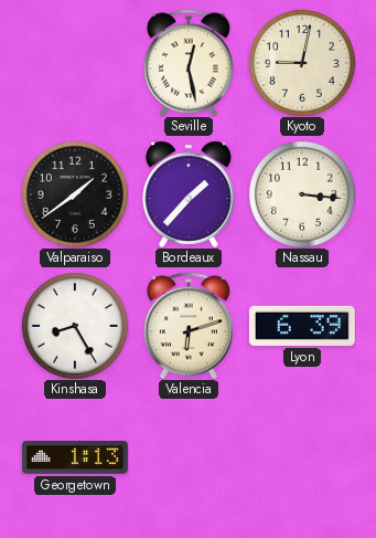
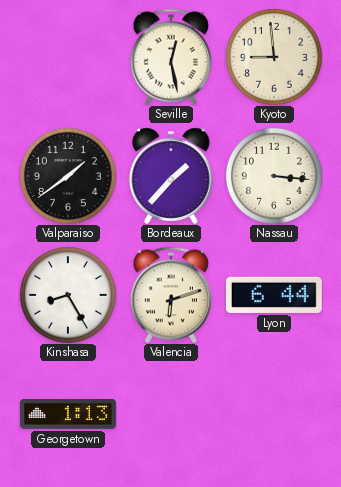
Kyoto: 9:02 -> 8:59
Lyon: 6:39 -> 6:44
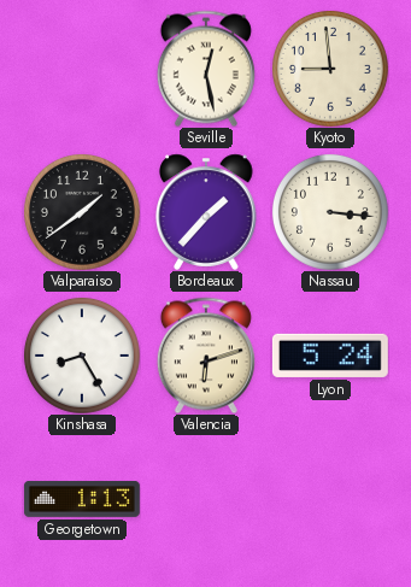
Lyon: 6:44 -> 5:24
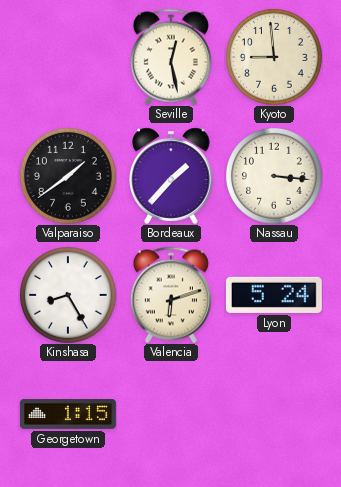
Georgetown: 1:13 -> 1:15
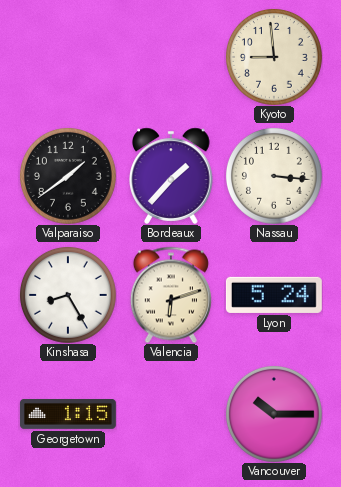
Seville: 12:28 -> none
Vancouver: none -> 10:15
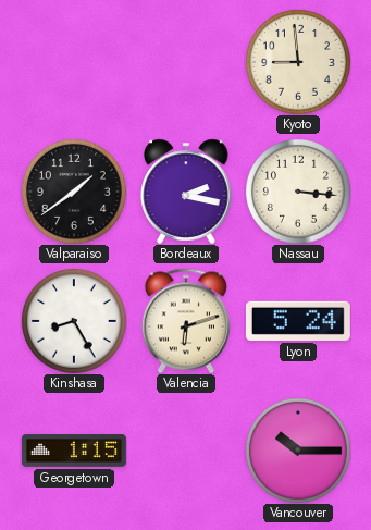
Bordeaux: 1:37 -> 2:17
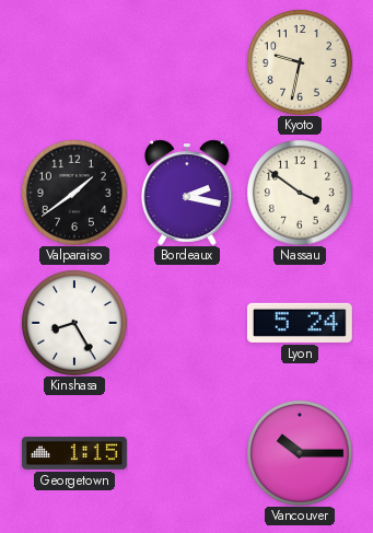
Kyoto: 8:59 -> 9:32
Nassau: 3:16 -> 3:51
Valencia: 6:12 -> none
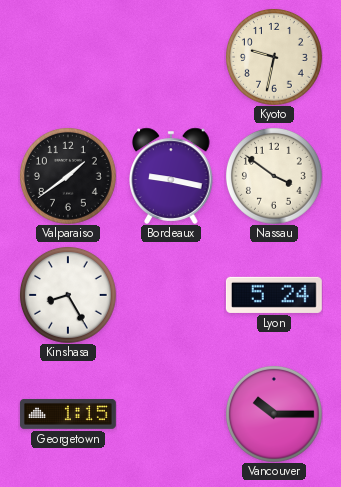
Bordeaux: 2:17 -> 9:17
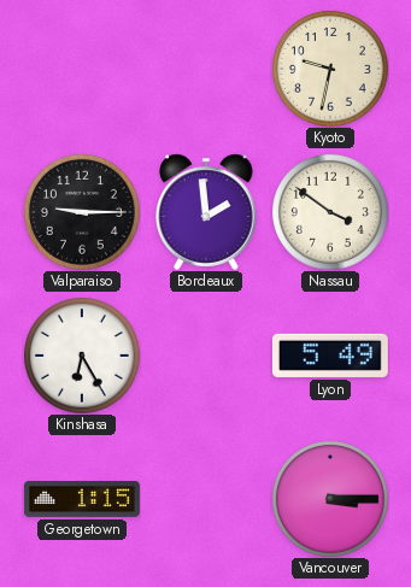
Valparaiso: 1:39 -> 9:15
Bordeaux: 9:17 -> 1:59
Kinshasa: 8:25 -> 6:25
Lyon: 5:24 -> 5:49
Vancouver: 10:15 -> 3:15
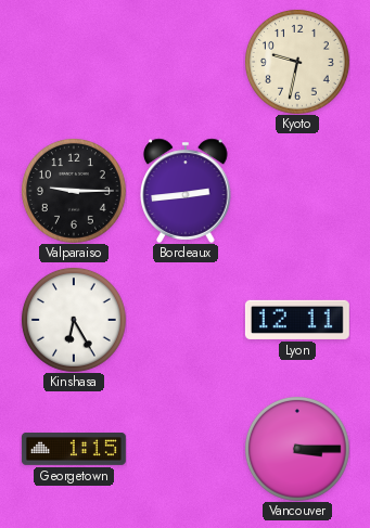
Bordeaux: 1:59 -> 2:44
Nassau: 3:51 -> none
Lyon: 5:49 -> 12:11
